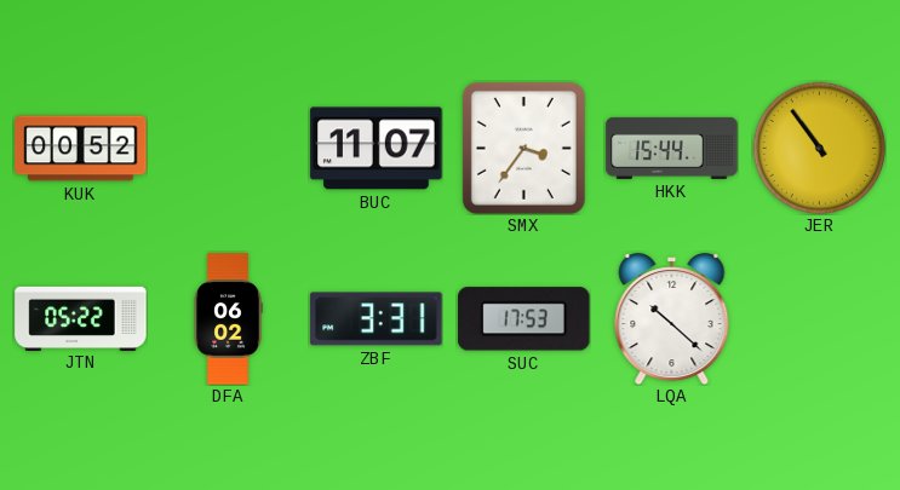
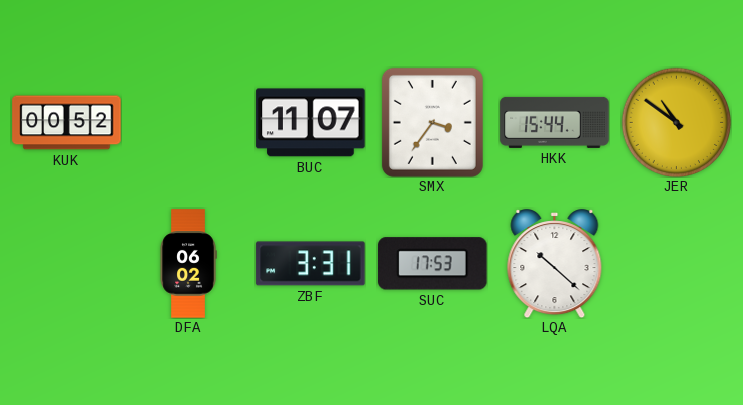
JER: 10:54 -> 10:51
JTN: 05:22 -> none
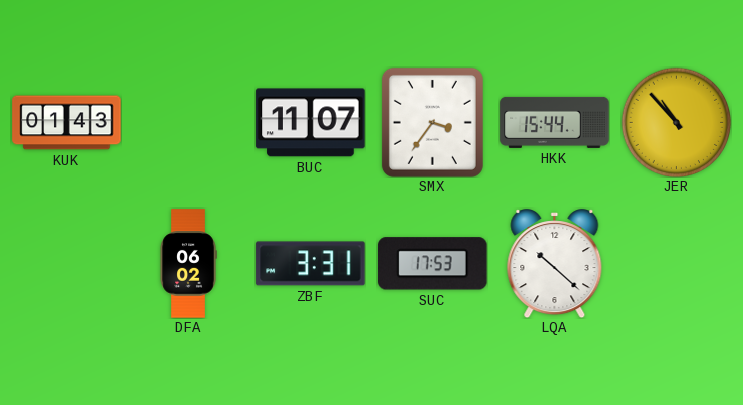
KUK: 00:52 -> 01:43
JER: 10:51 -> 10:53
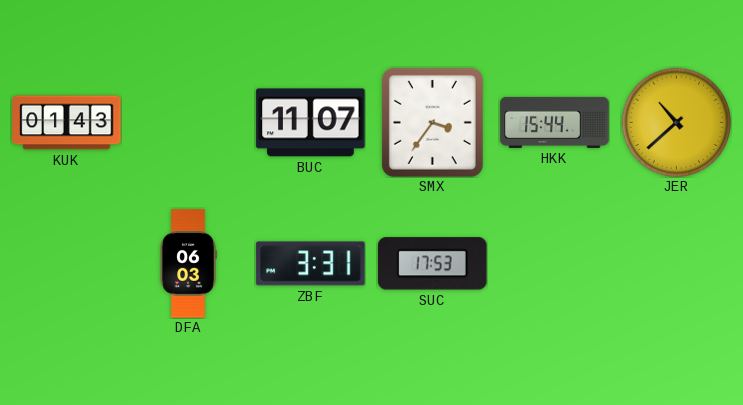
JER: 10:53 -> 10:38
DFA: 06:02 -> 06:03
LQA: 10:22 -> none
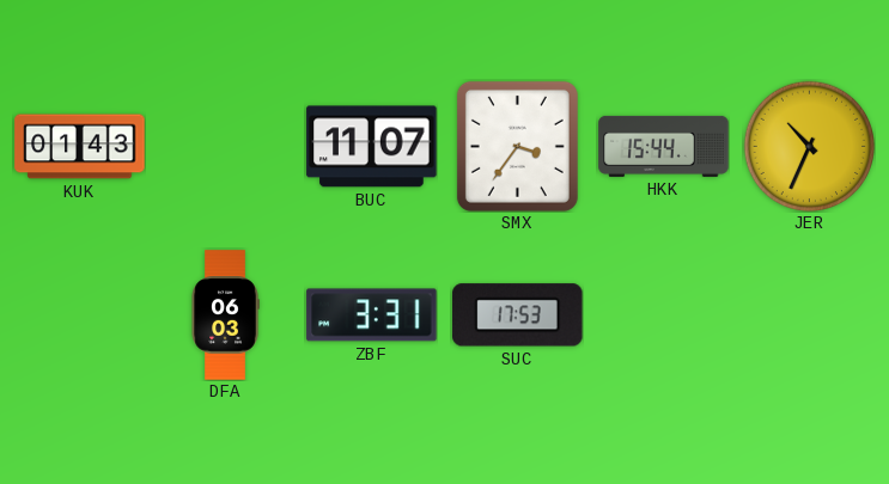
JER: 10:38 -> 10:34
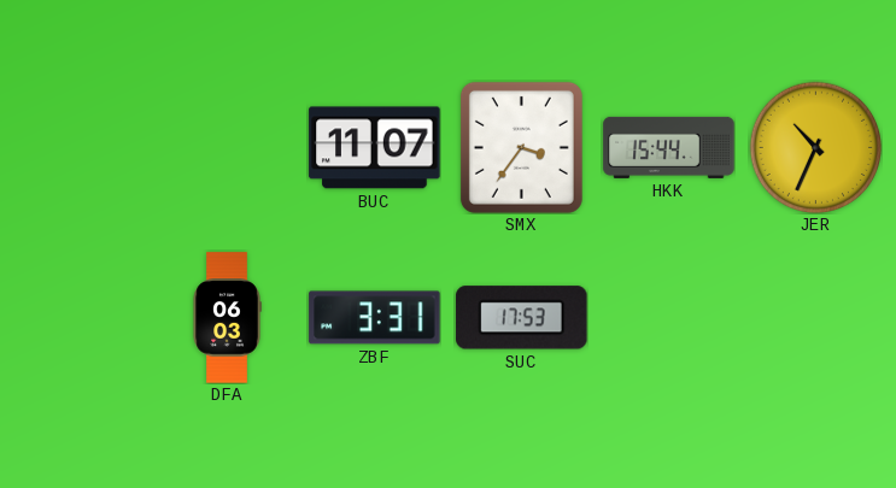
KUK: 01:43 -> none
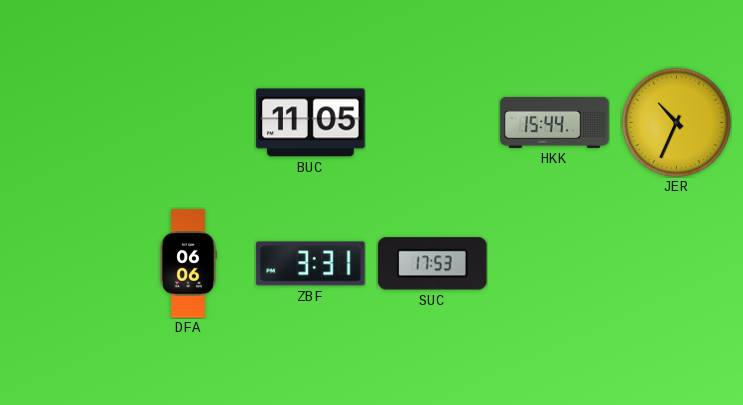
BUC: 11:07 -> 11:05
SMX: 3:36 -> none
DFA: 06:03 -> 06:06
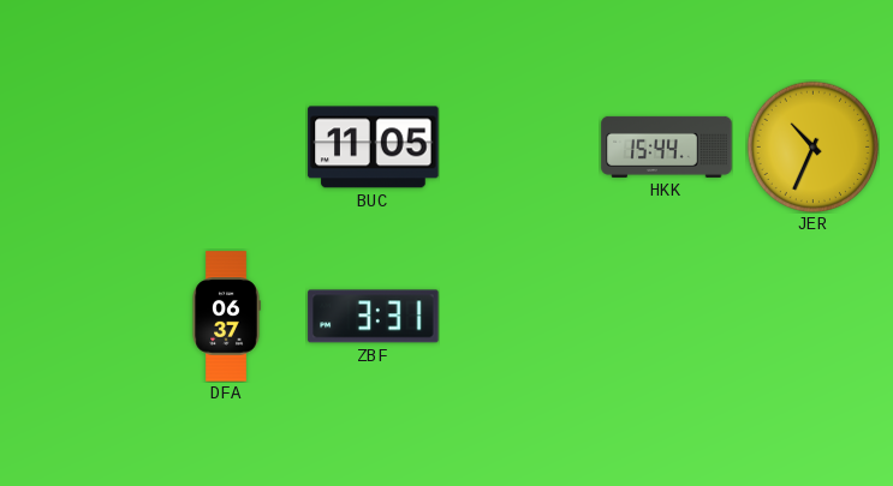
DFA: 06:06 -> 06:37
SUC: 17:53 -> none
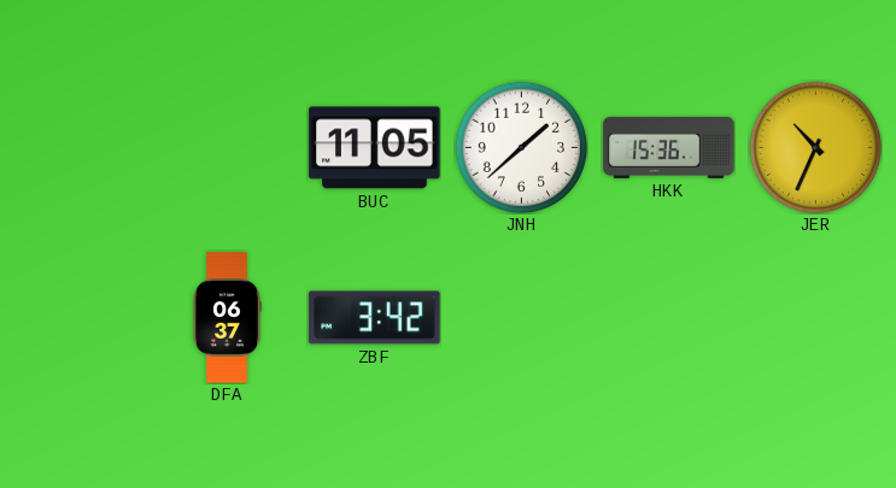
JNH: none -> 1:38
HKK: 15:44 -> 15:36
ZBF: 3:31 -> 3:42
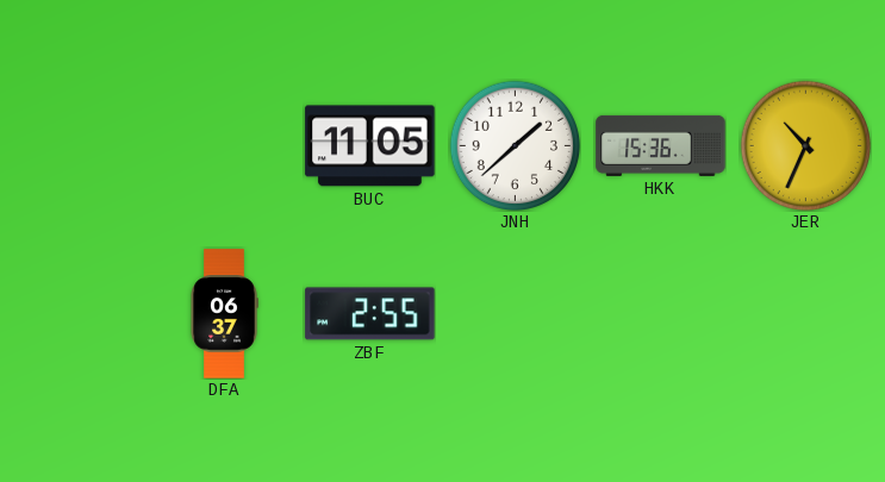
ZBF: 3:42 -> 2:55
